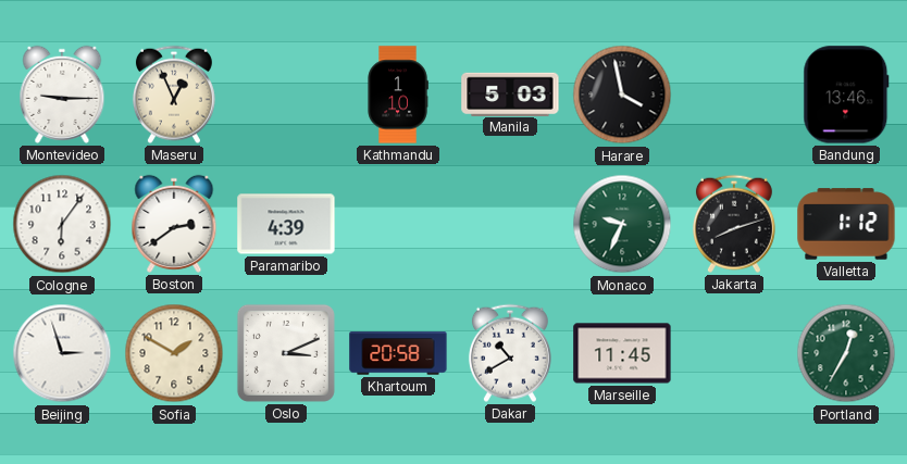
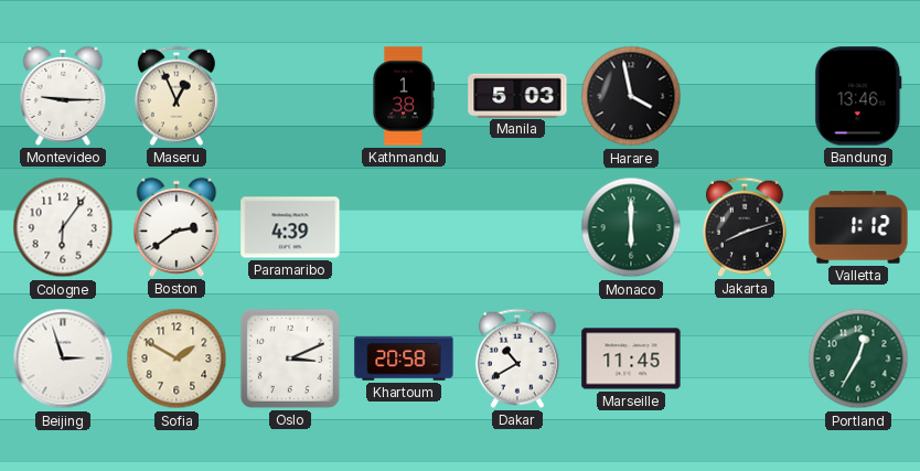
Kathmandu: 1:10 -> 1:38
Monaco: 9:34 -> 6:00
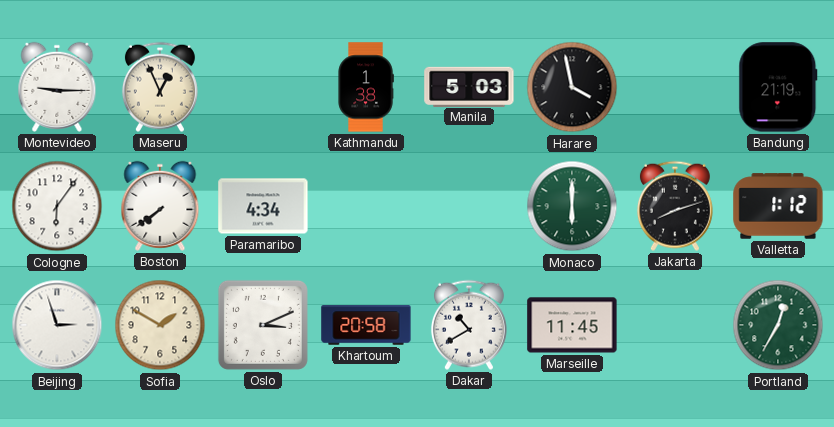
Bandung: 13:46 -> 21:19
Boston: 2:39 -> 7:39
Paramaribo: 4:39 -> 4:34
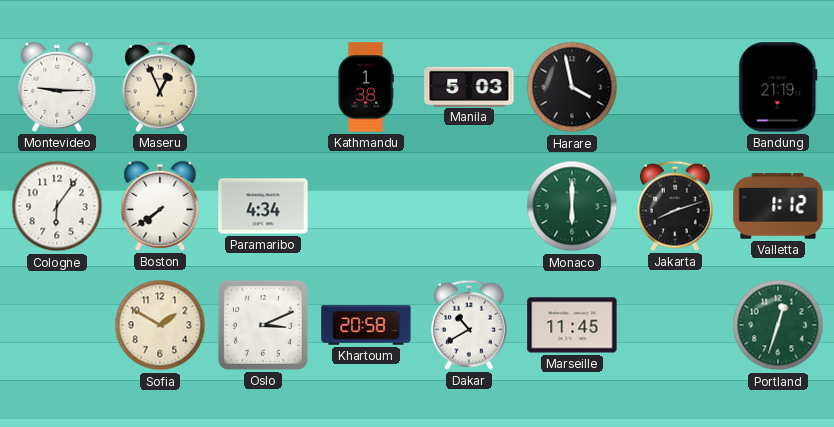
Beijing: 2:57 -> none
Portland: 12:35 -> 12:33
